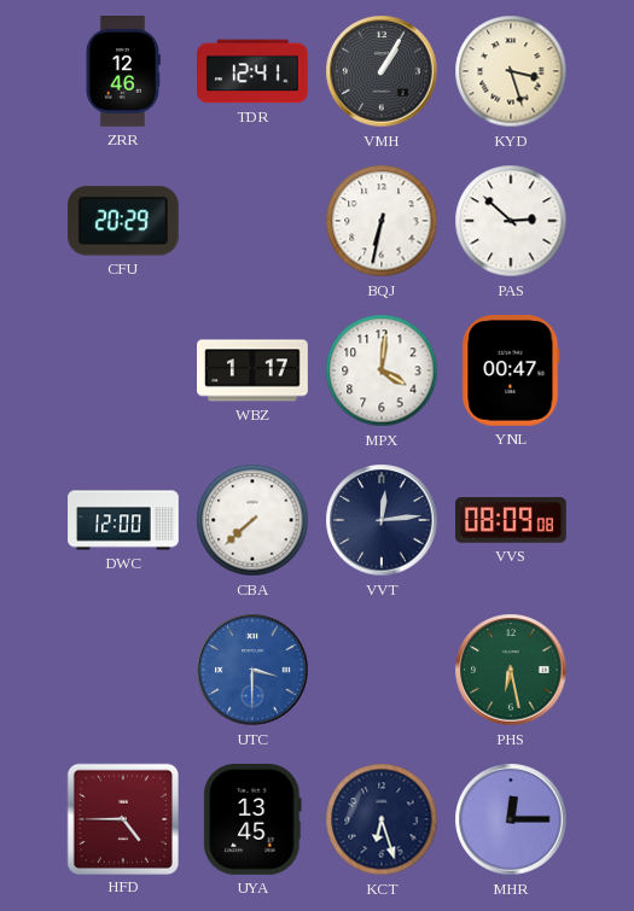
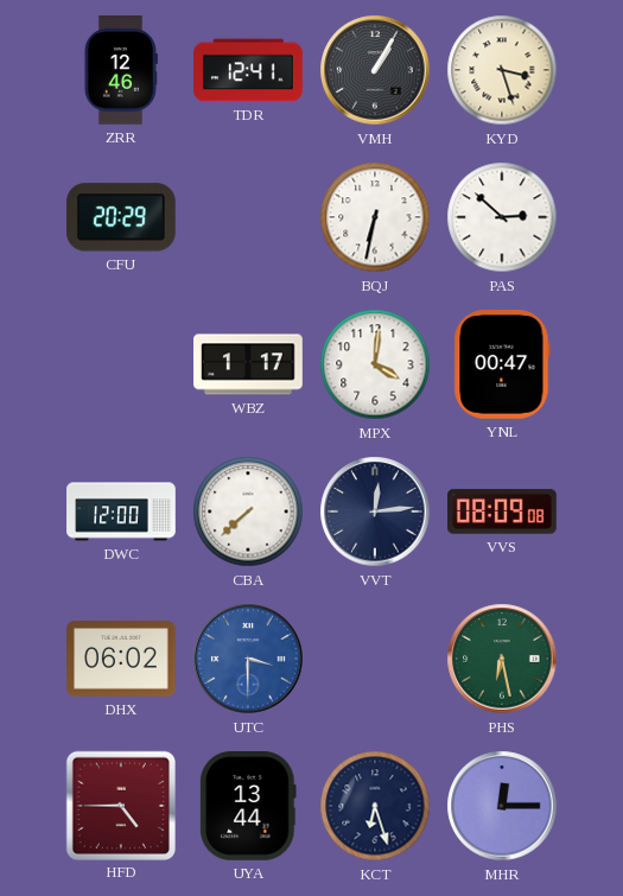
DHX: none -> 06:02
UYA: 13:45 -> 13:44
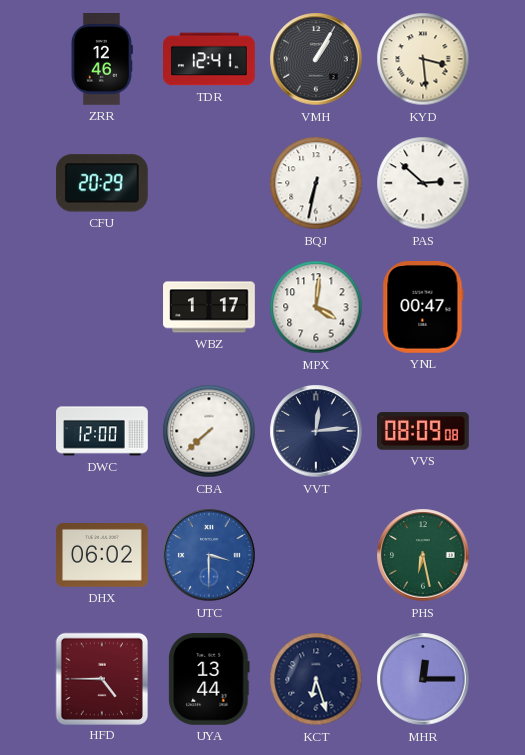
KYD: 3:27 -> 3:29
